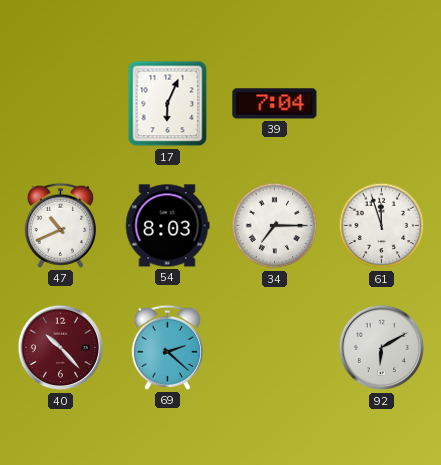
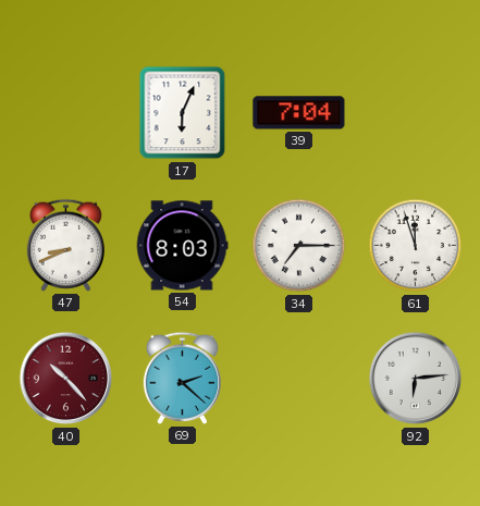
47: 10:41 -> 8:41
92: 6:10 -> 6:14
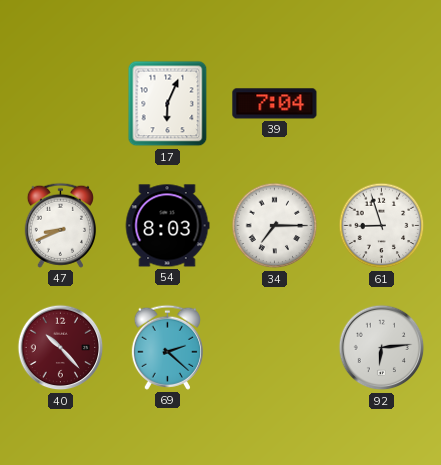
61: 11:57 -> 8:57
